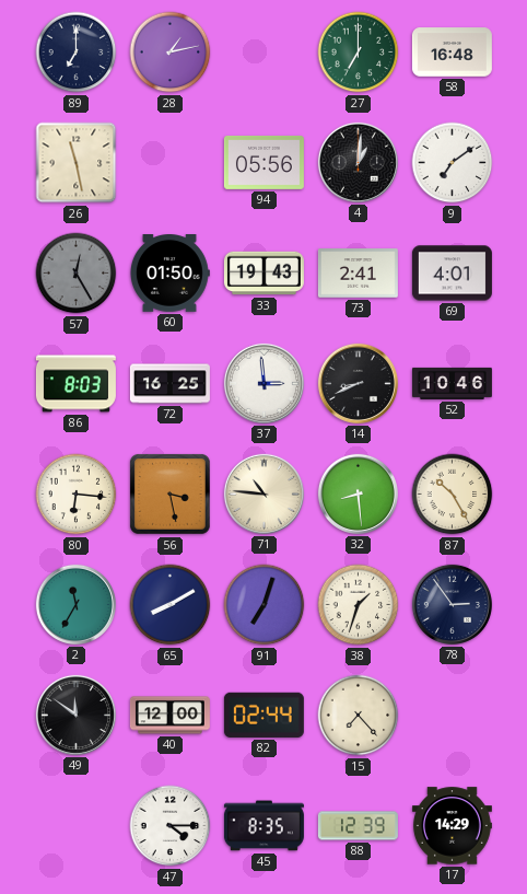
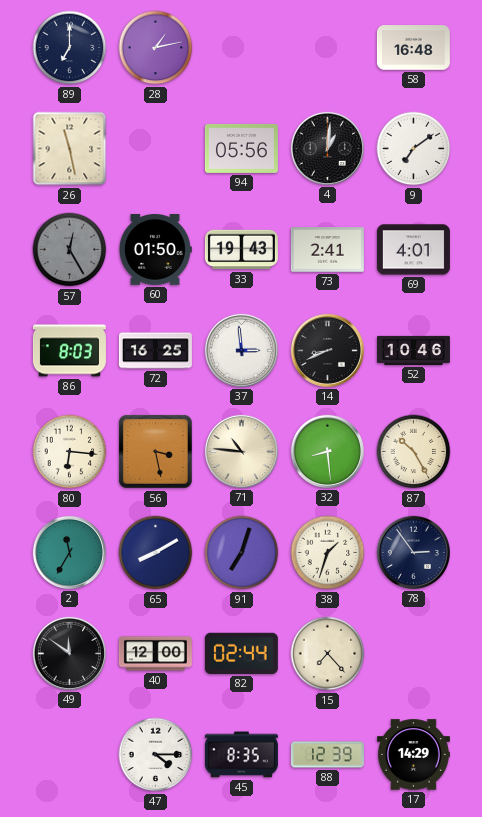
27: 7:00 -> none
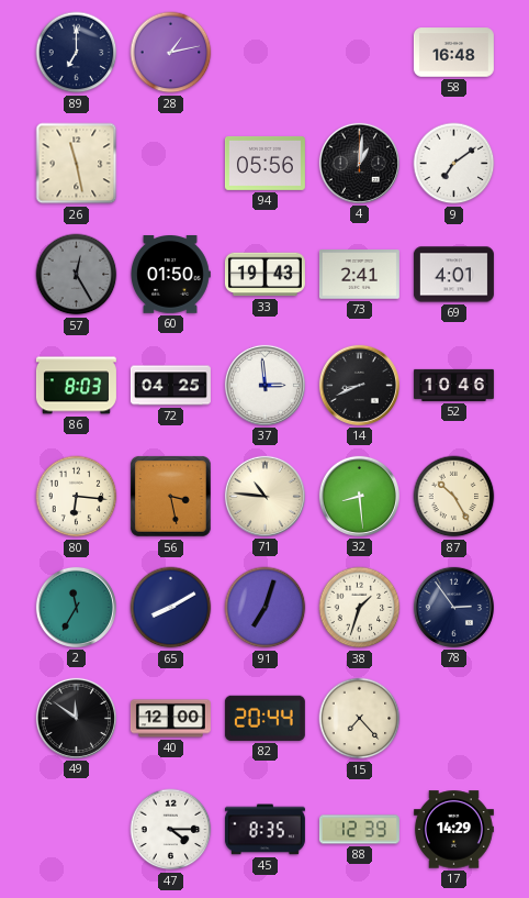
72: 16:25 -> 04:25
82: 02:44 -> 20:44
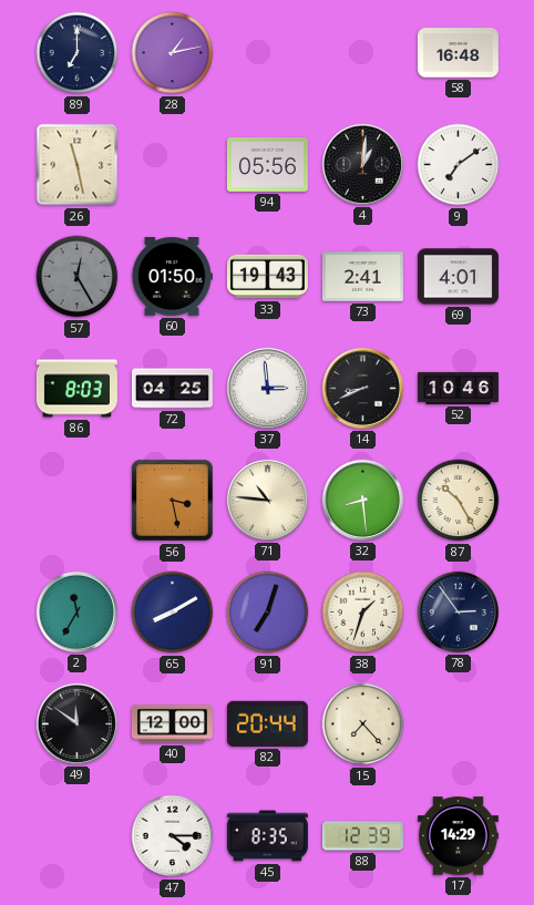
80: 6:16 -> none
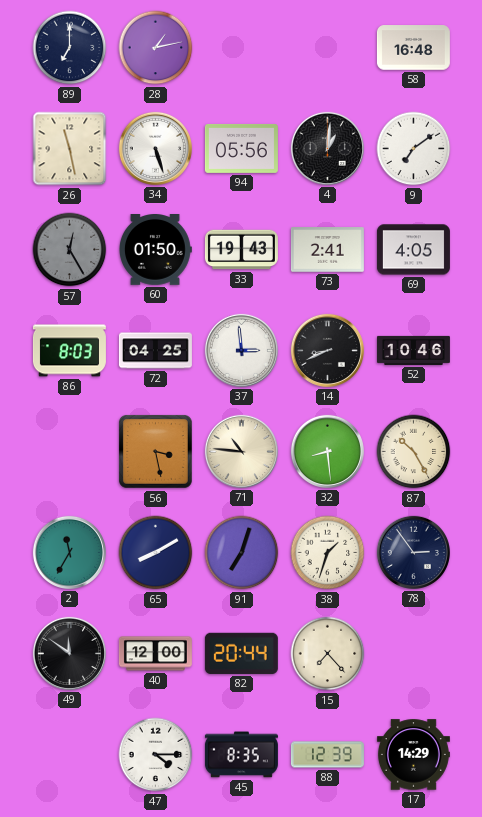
34: none -> 5:27
69: 4:01 -> 4:05
